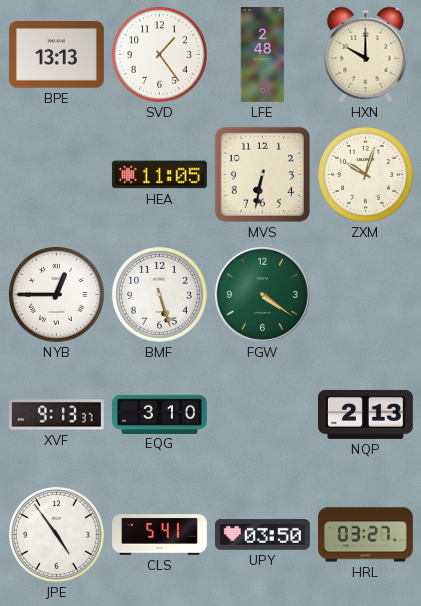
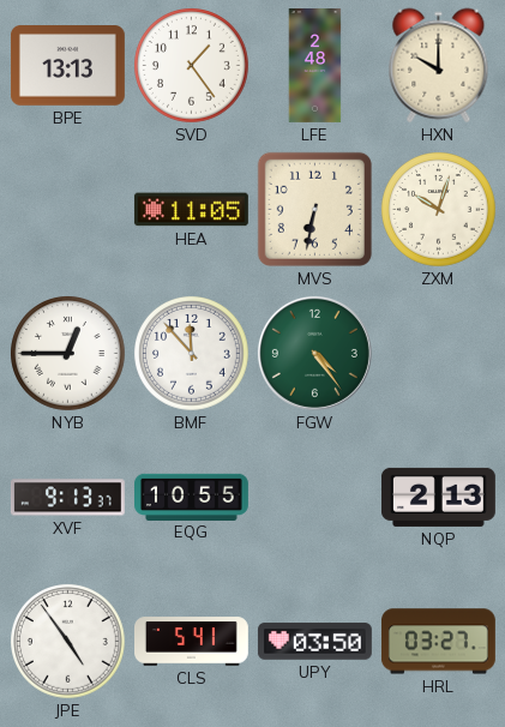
BMF: 5:27 -> 11:53
FGW: 4:21 -> 4:24
EQG: 3:10 -> 10:55
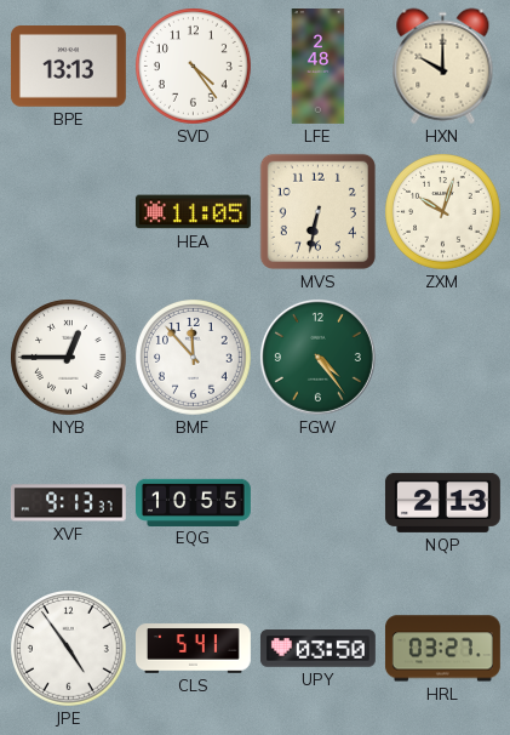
SVD: 1:24 -> 4:24
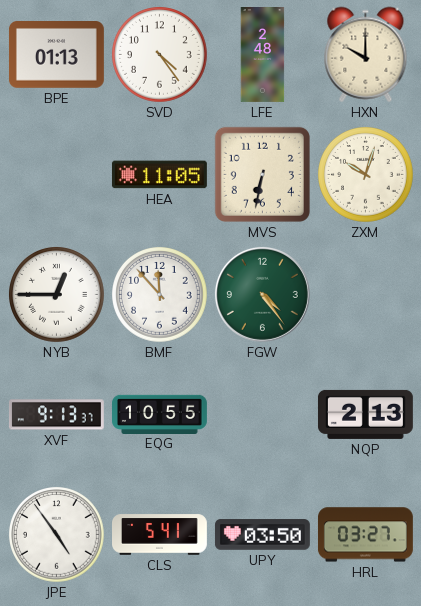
BPE: 13:13 -> 01:13
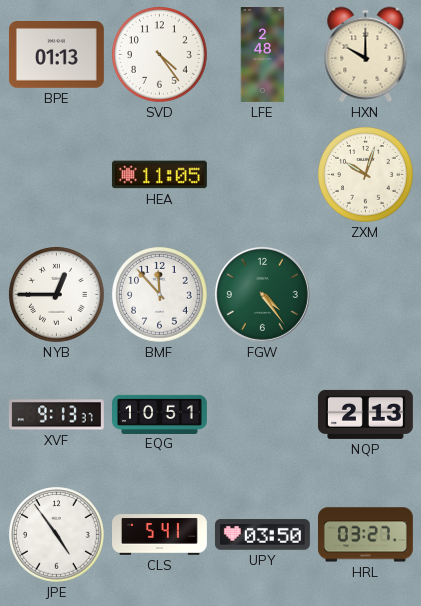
MVS: 6:32 -> none
EQG: 10:55 -> 10:51
